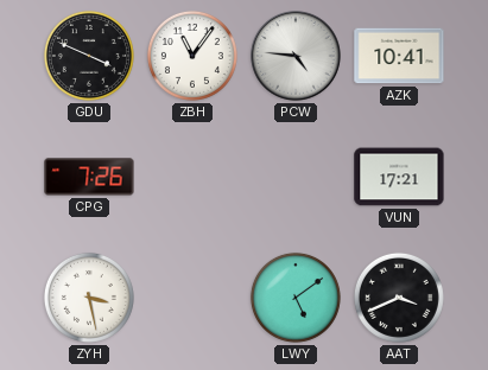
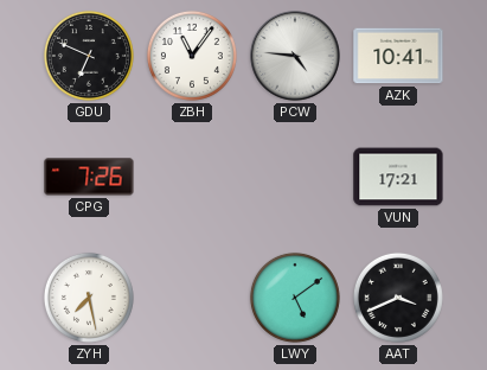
GDU: 3:49 -> 6:49
ZYH: 3:28 -> 7:28
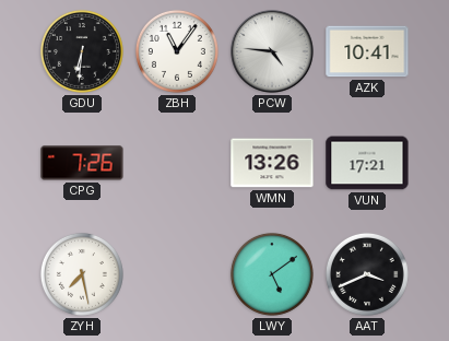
GDU: 6:49 -> 6:31
WMN: none -> 13:26
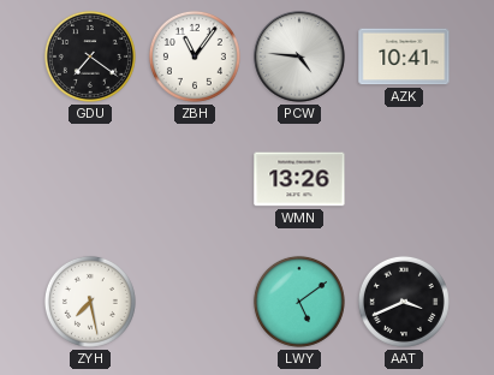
GDU: 6:31 -> 7:21
CPG: 7:26 -> none
VUN: 17:21 -> none
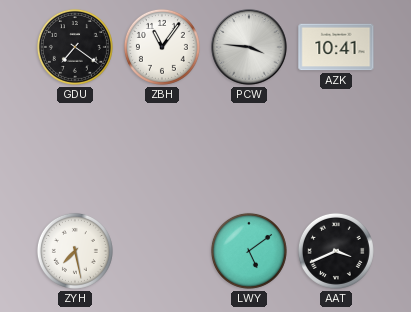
PCW: 4:46 -> 3:46
WMN: 13:26 -> none
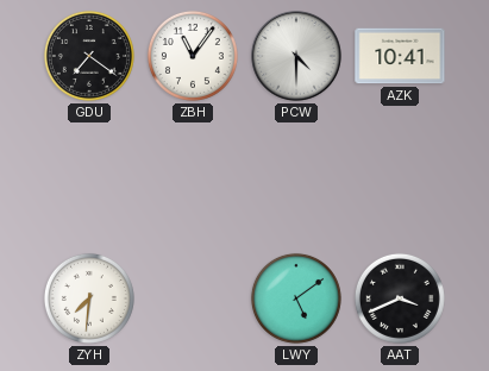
PCW: 3:46 -> 4:30
ZYH: 7:28 -> 7:31
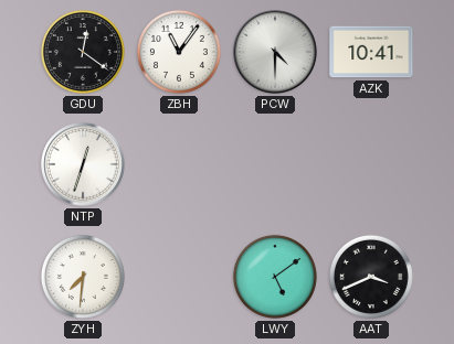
GDU: 7:21 -> 12:21
NTP: none -> 12:33
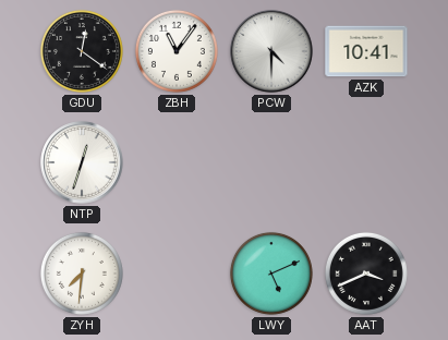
LWY: 5:09 -> 5:11
